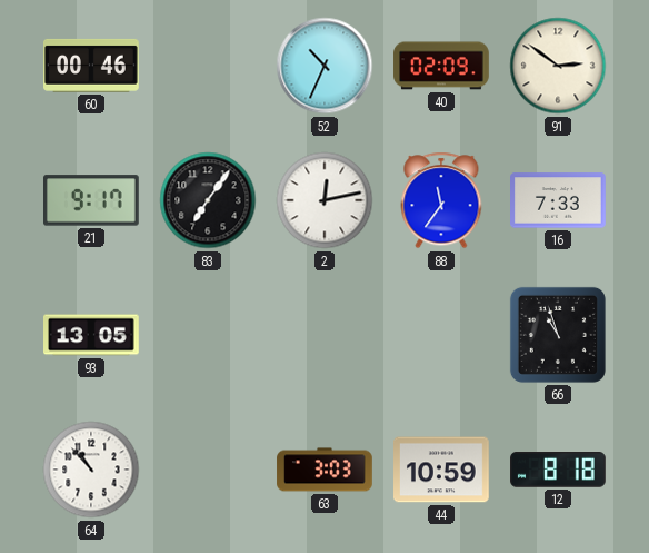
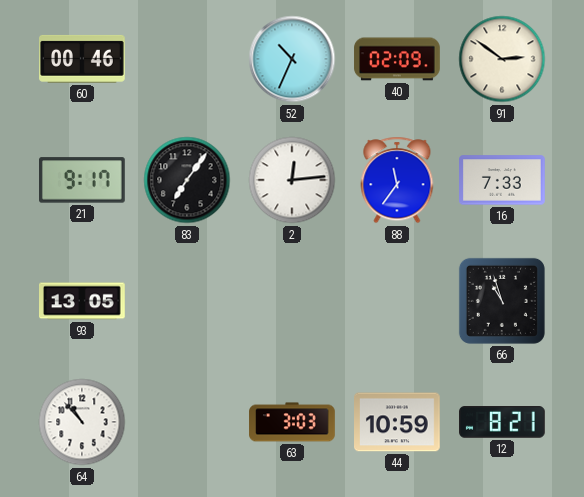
2: 12:13 -> 12:14
12: 8:18 -> 8:21
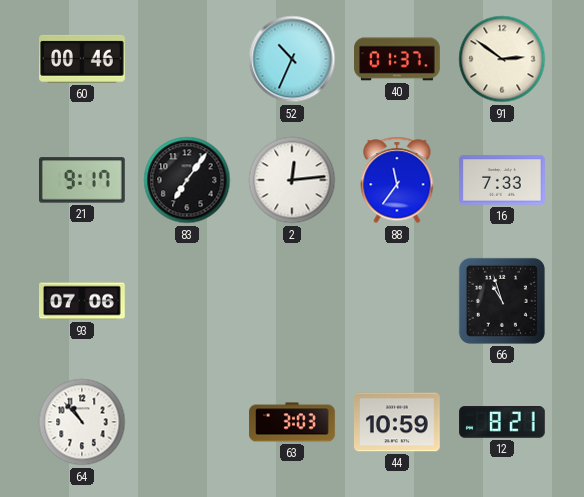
40: 02:09 -> 01:37
93: 13:05 -> 07:06
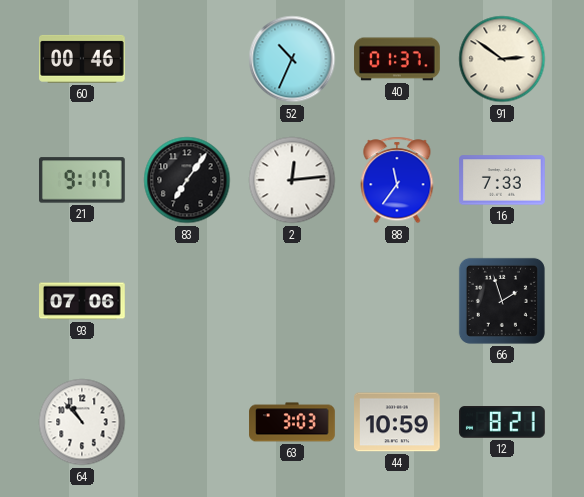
66: 10:57 -> 1:57
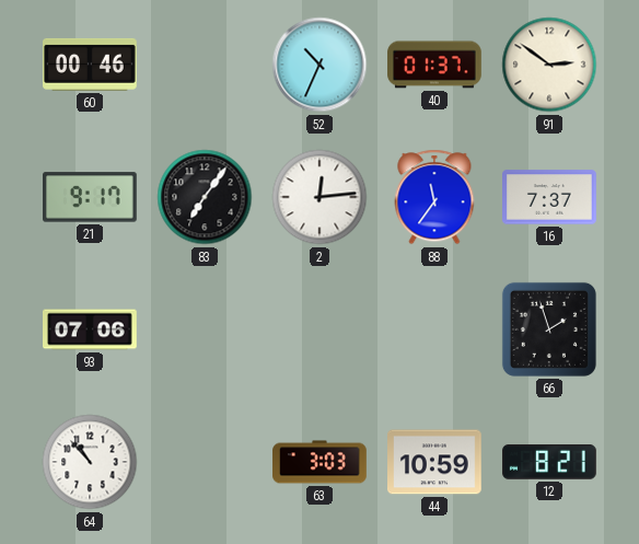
16: 7:33 -> 7:37
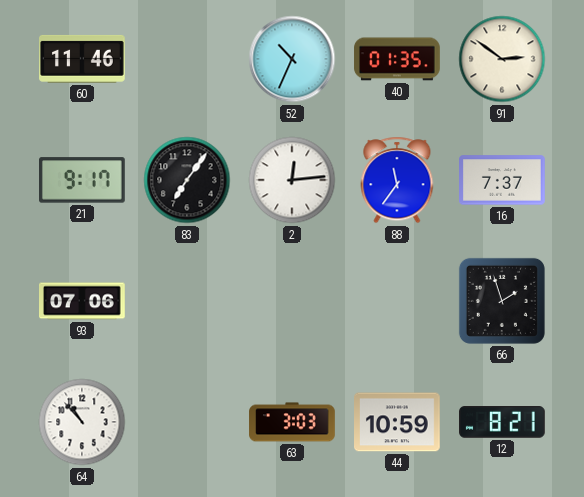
60: 00:46 -> 11:46
40: 01:37 -> 01:35
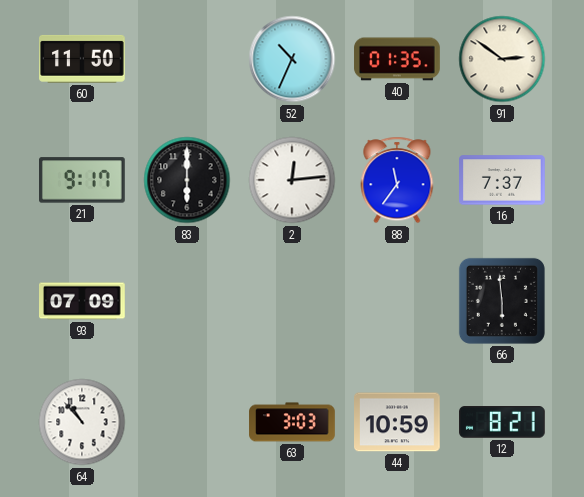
60: 11:46 -> 11:50
83: 7:06 -> 6:00
93: 07:06 -> 07:09
66: 1:57 -> 5:59
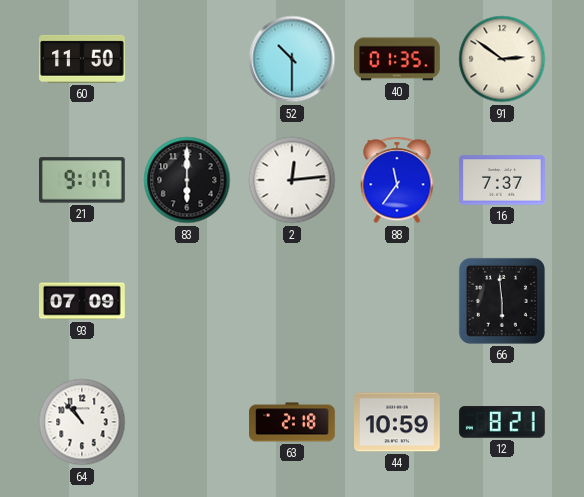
52: 10:34 -> 10:30
63: 3:03 -> 2:18
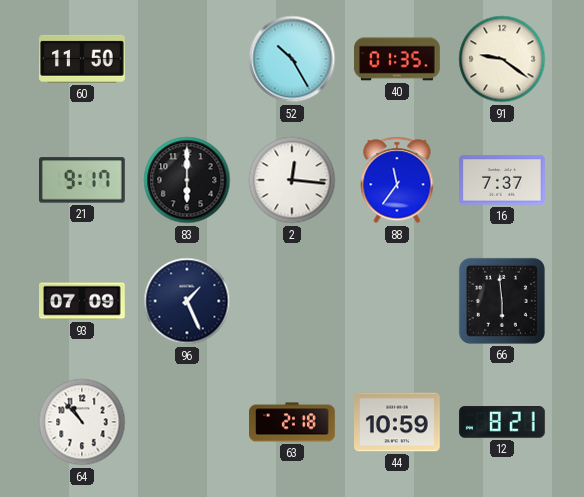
52: 10:30 -> 10:25
91: 2:51 -> 9:21
2: 12:14 -> 12:16
96: none -> 1:26
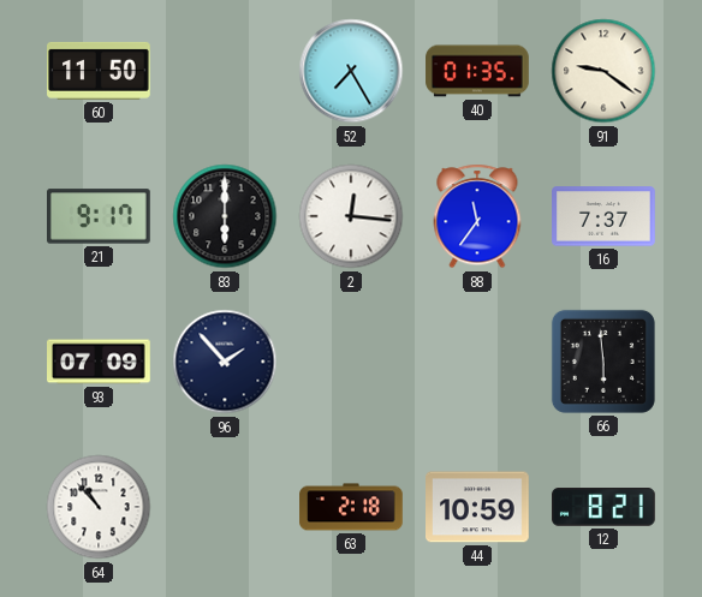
52: 10:25 -> 7:25
96: 1:26 -> 1:53
